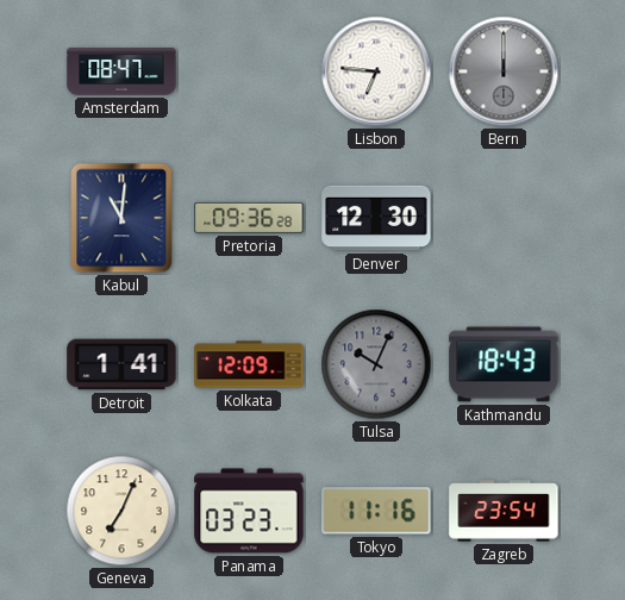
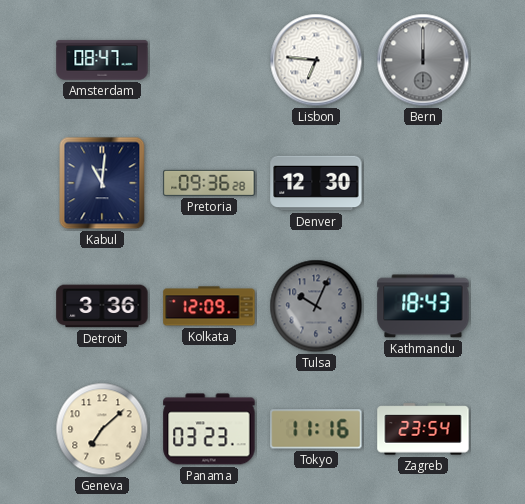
Detroit: 1:41 -> 3:36
Geneva: 7:04 -> 7:08
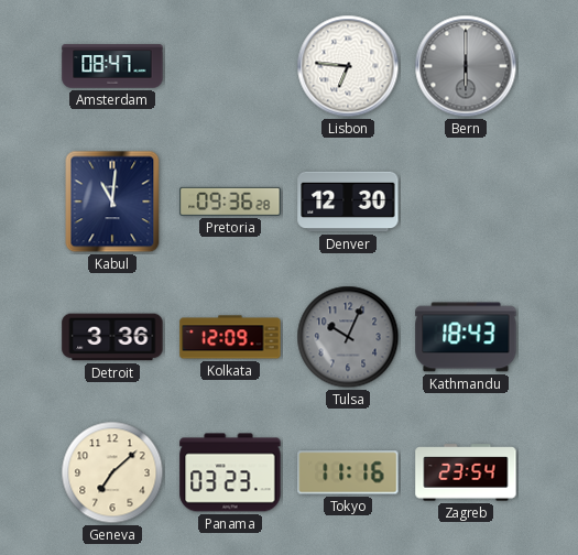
Bern: 12:00 -> 6:00
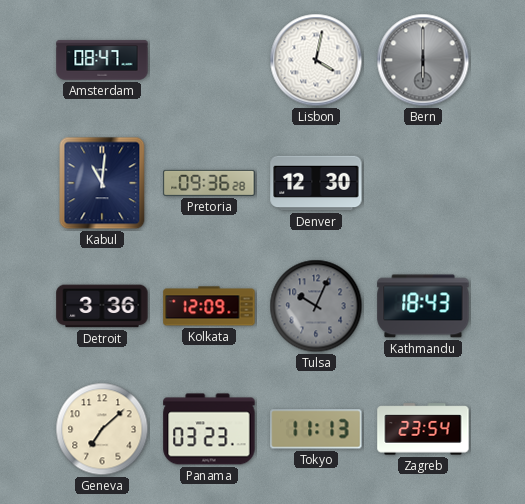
Lisbon: 6:46 -> 4:02
Tokyo: 11:16 -> 11:13
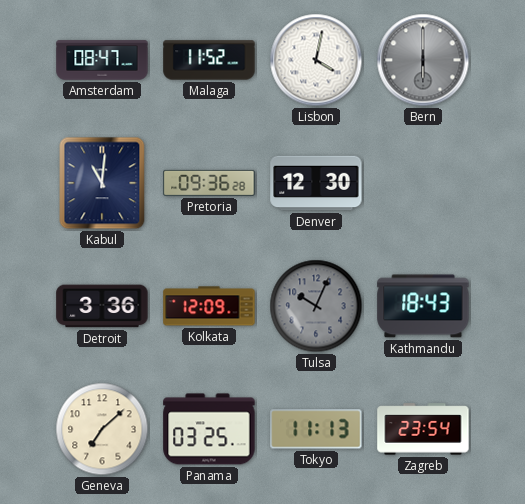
Malaga: none -> 11:52
Panama: 03:23 -> 03:25
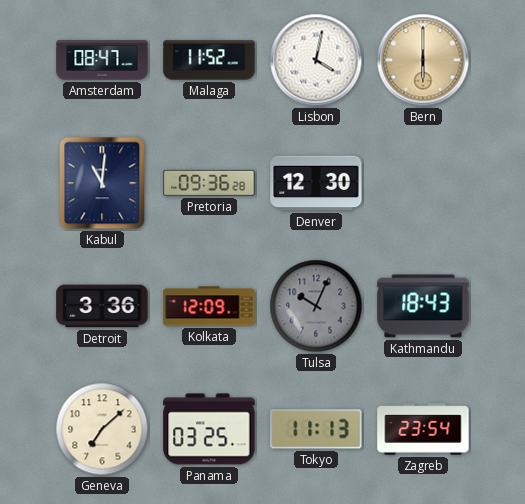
Bern dial: grey -> champagne
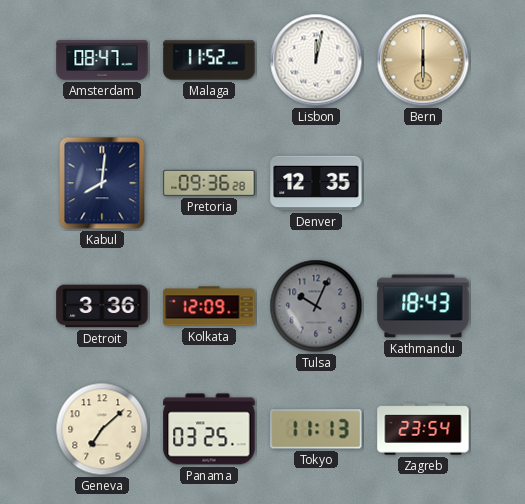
Lisbon: 4:02 -> 12:02
Kabul: 11:01 -> 8:01
Denver: 12:30 -> 12:35
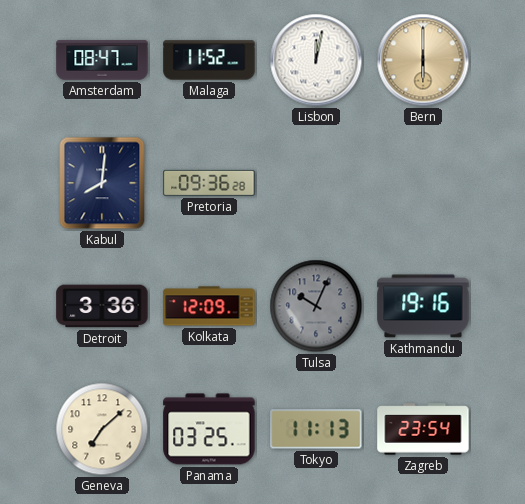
Denver: 12:35 -> none
Kathmandu: 18:43 -> 19:16
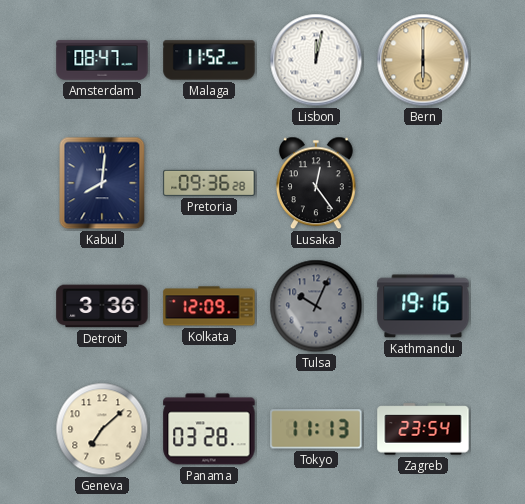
Lusaka: none -> 12:24
Panama: 03:25 -> 03:28
